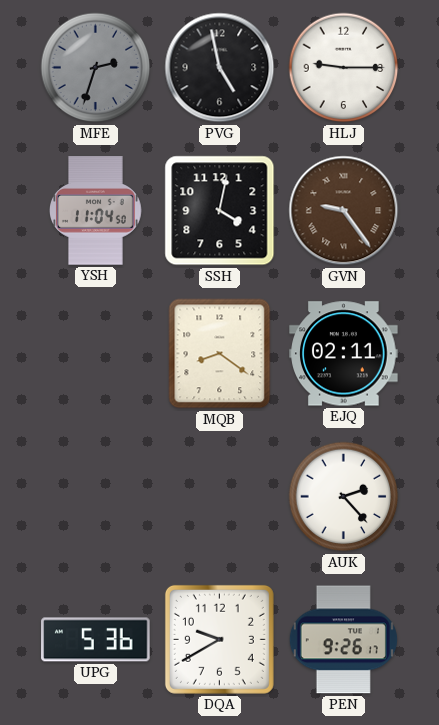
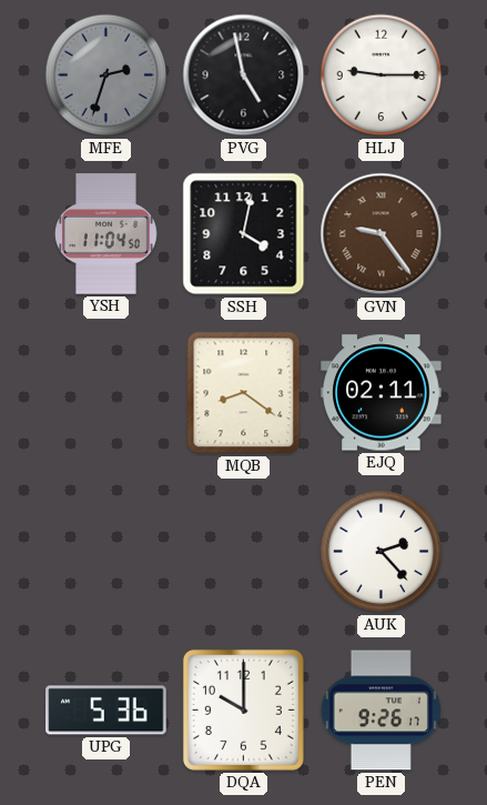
DQA: 9:40 -> 10:00
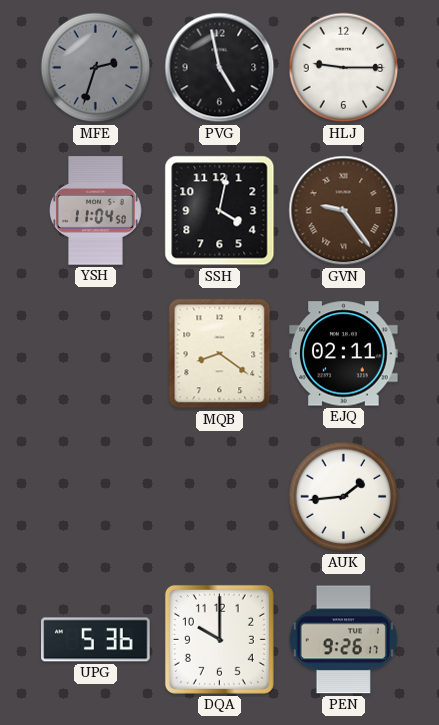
AUK: 2:23 -> 1:44
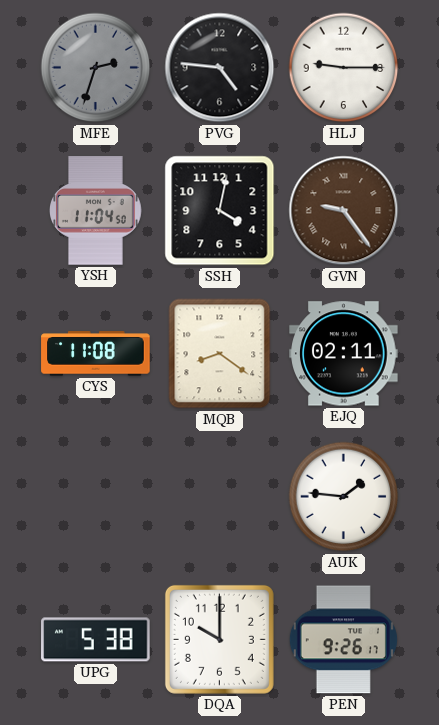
PVG: 4:58 -> 4:46
CYS: none -> 11:08
AUK: 1:44 -> 1:46
UPG: 5:36 -> 5:38
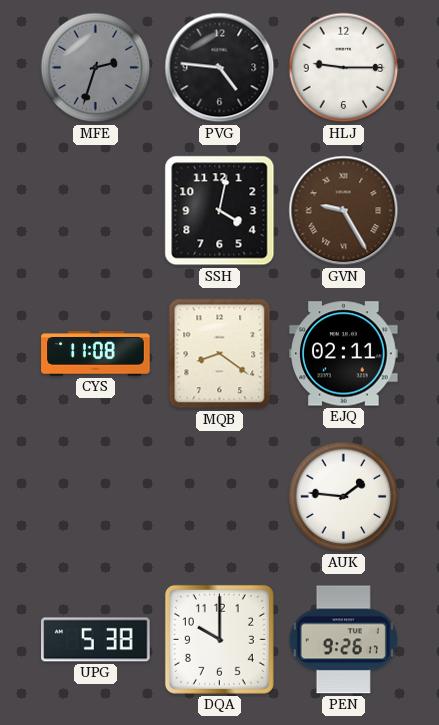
YSH: 11:04 -> none
GVN: 9:24 -> 9:25
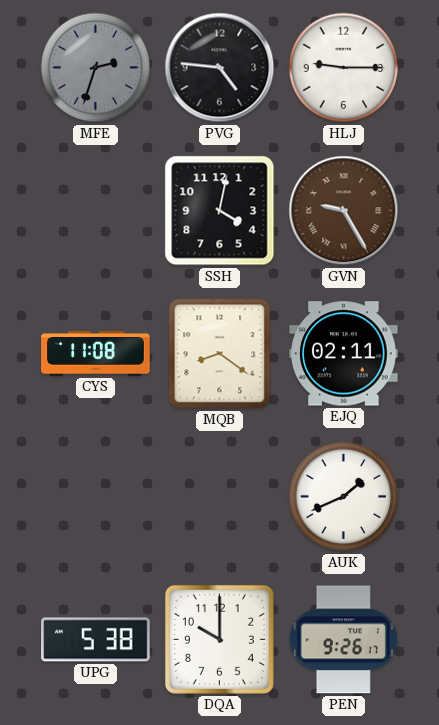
AUK: 1:46 -> 1:41
